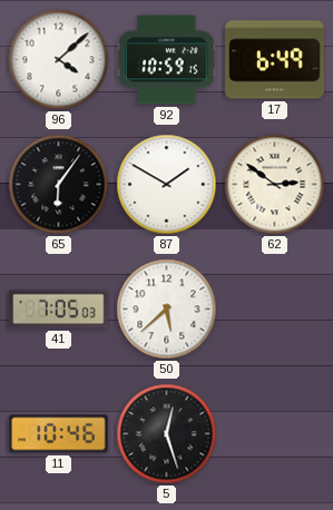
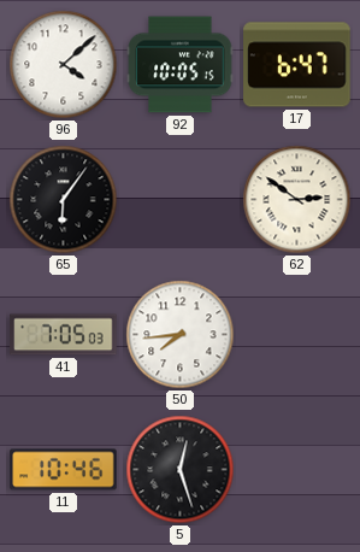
92: 10:59 -> 10:05
17: 6:49 -> 6:47
87: 1:50 -> none
50: 5:38 -> 7:44
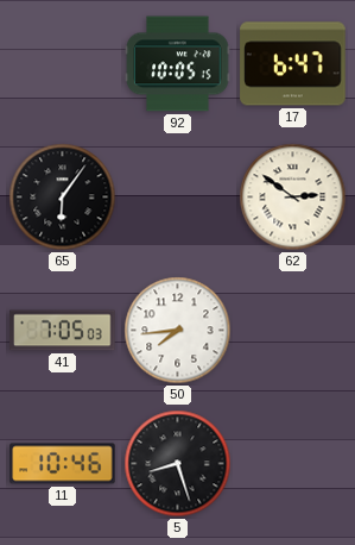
96: 4:08 -> none
5: 12:27 -> 8:27
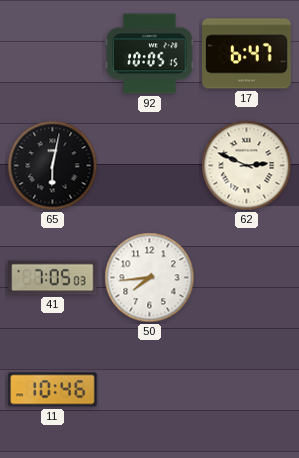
65: 6:06 -> 6:02
62: 2:51 -> 2:49
5: 8:27 -> none
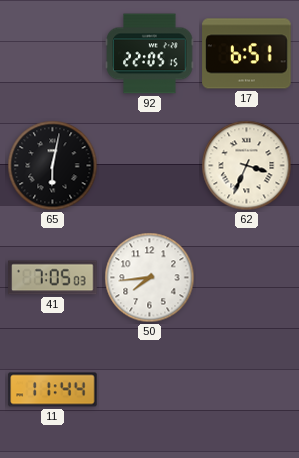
92: 10:05 -> 22:05
17: 6:47 -> 6:51
62: 2:49 -> 3:34
11: 10:46 -> 11:44
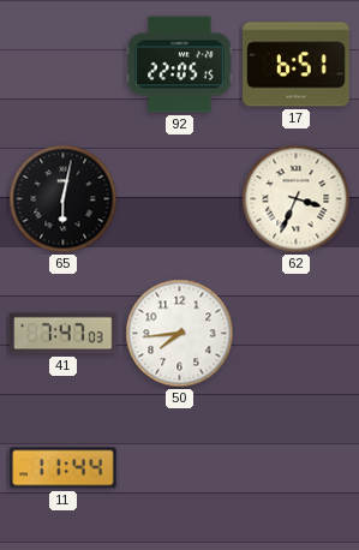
41: 7:05 -> 7:47
